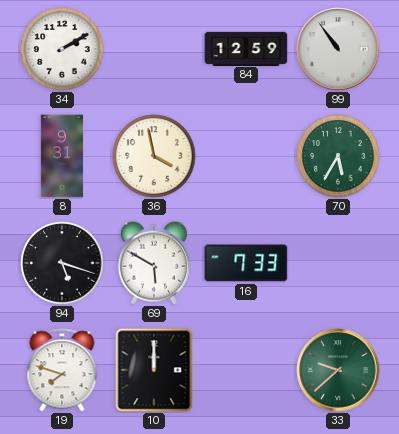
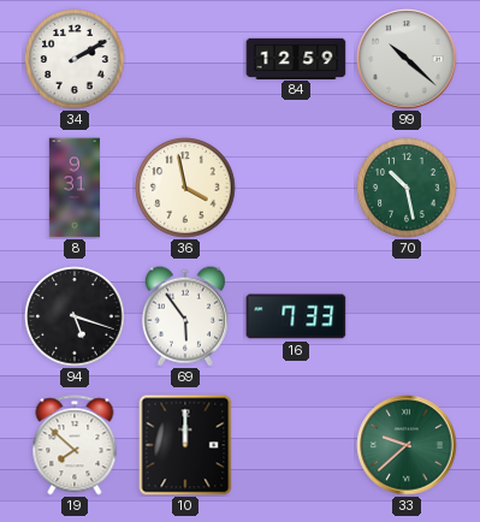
99: 10:54 -> 10:22
70: 5:35 -> 10:28
69: 5:50 -> 5:54
19: 7:48 -> 7:52
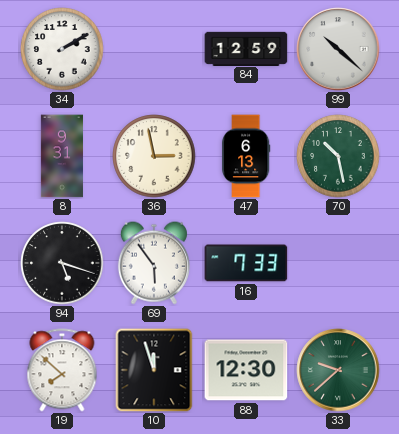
36: 3:58 -> 2:58
47: none -> 6:13
10: 12:00 -> 11:57
88: none -> 12:30
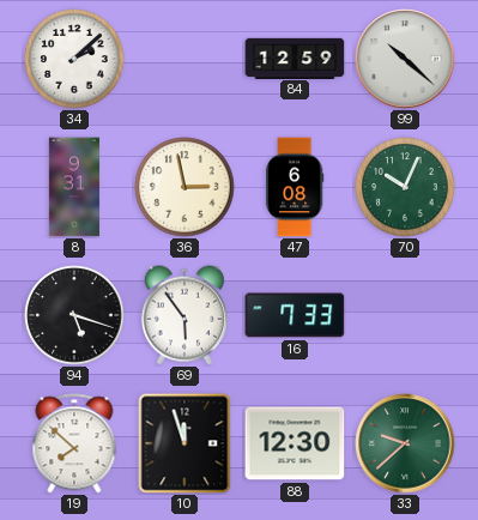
34: 2:10 -> 2:08
47: 6:13 -> 6:08
70: 10:28 -> 10:04
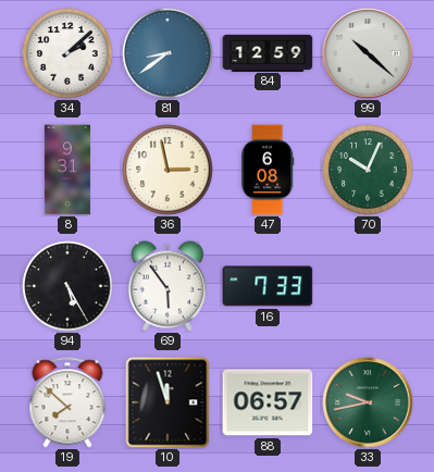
81: none -> 8:39
94: 5:18 -> 5:25
88: 12:30 -> 06:57
33: 9:38 -> 9:43
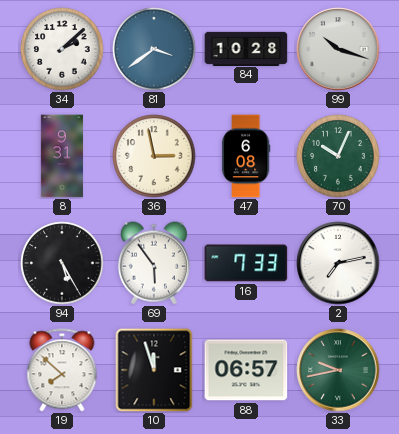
81: 8:39 -> 3:39
84: 12:59 -> 10:28
99: 10:22 -> 10:18
2: none -> 7:13
